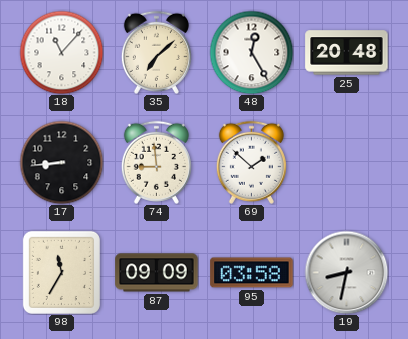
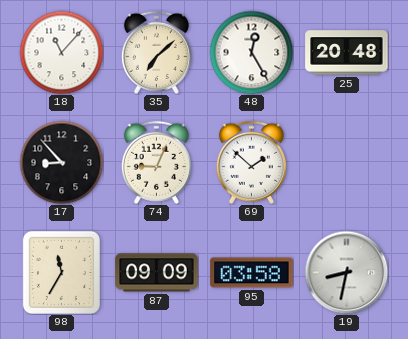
17: 8:44 -> 8:53
74: 8:59 -> 9:04
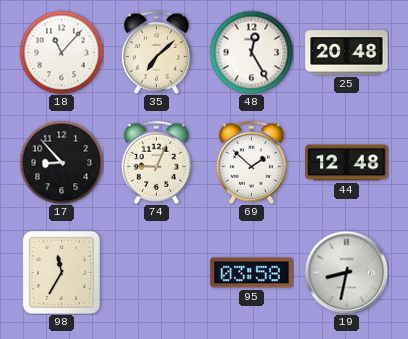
44: none -> 12:48
87: 09:09 -> none
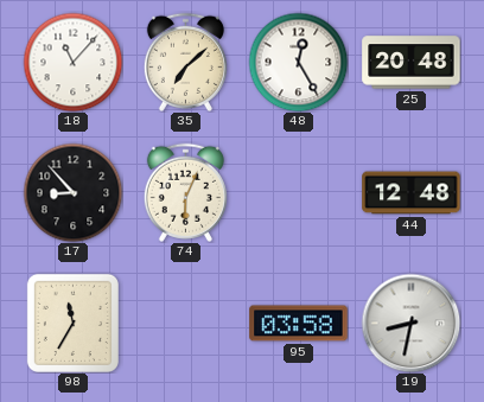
74: 9:04 -> 6:04
69: 1:52 -> none
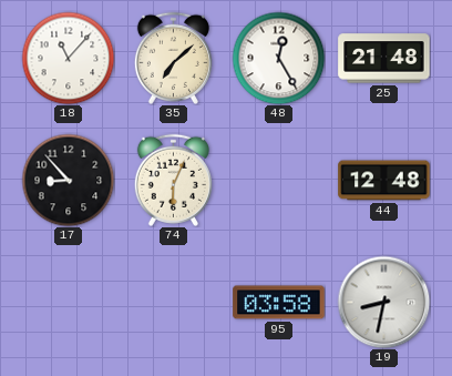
25: 20:48 -> 21:48
98: 11:35 -> none
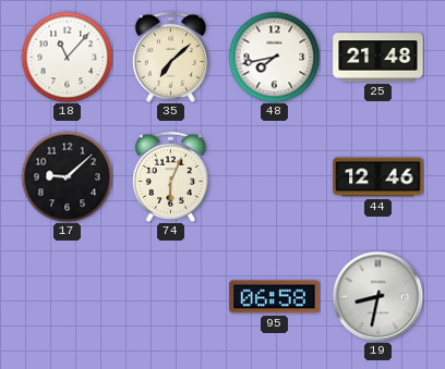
48: 12:25 -> 7:43
17: 8:53 -> 9:08
44: 12:48 -> 12:46
95: 03:58 -> 06:58
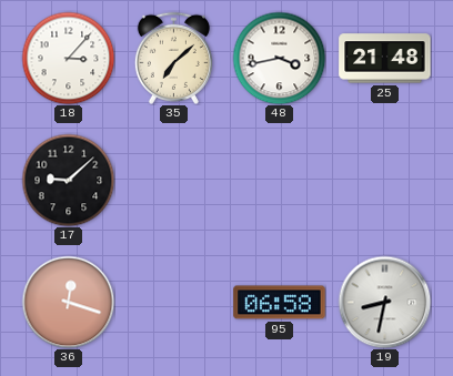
18: 11:07 -> 3:07
48: 7:43 -> 3:43
74: 6:04 -> none
44: 12:46 -> none
36: none -> 12:18
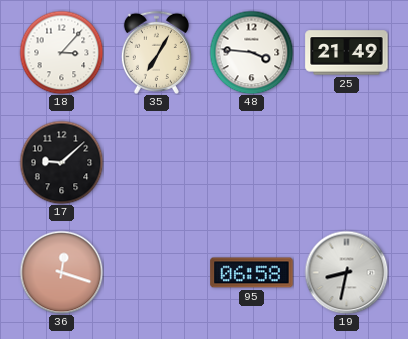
35: 7:08 -> 7:05
48: 3:43 -> 3:46
25: 21:48 -> 21:49
